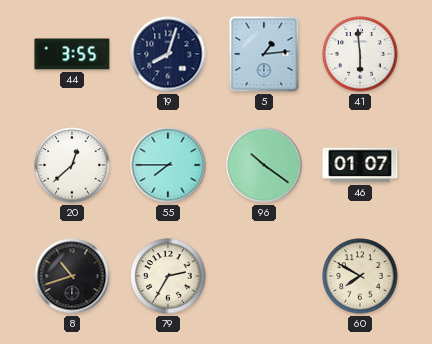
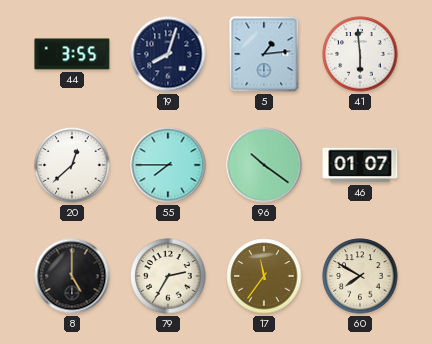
8: 10:42 -> 5:00
17: none -> 11:36
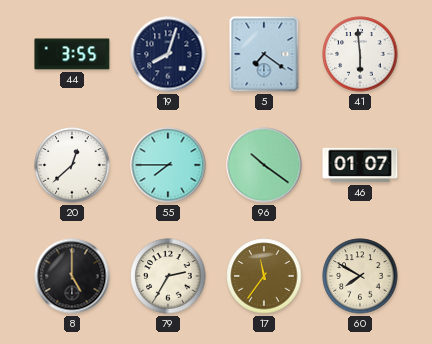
5: 1:14 -> 7:21
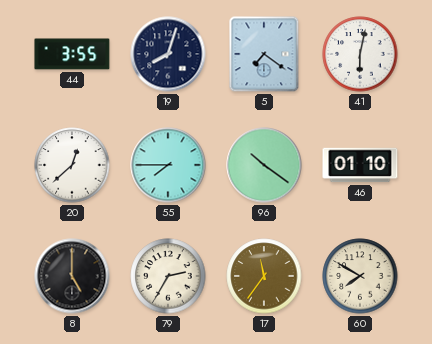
41: 5:59 -> 6:02
46: 01:07 -> 01:10
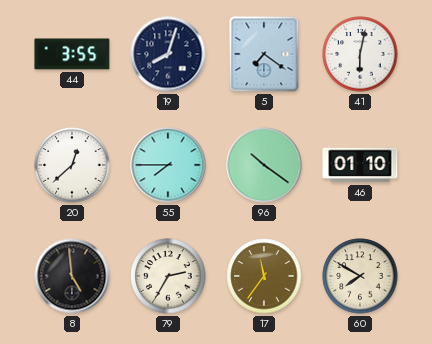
8: 5:00 -> 4:59
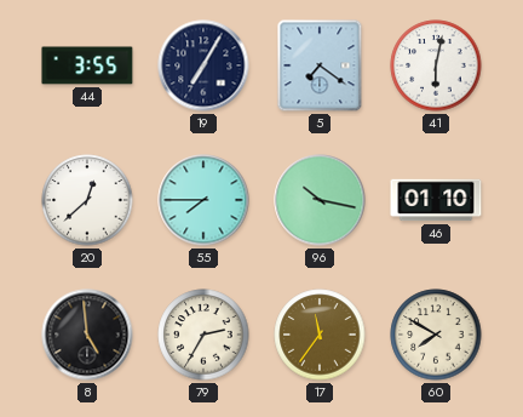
19: 8:03 -> 7:05
96: 10:21 -> 10:17
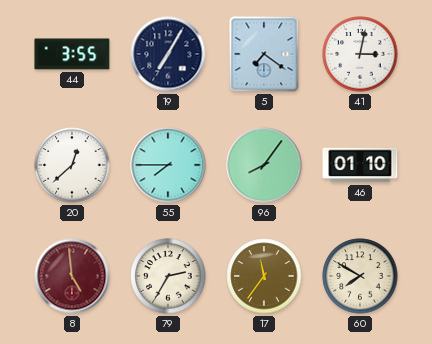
41: 6:02 -> 3:02
96: 10:17 -> 8:06
8 dial: black -> burgundy
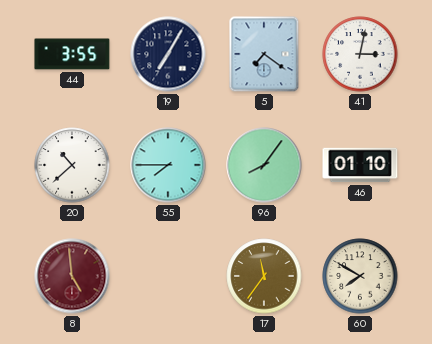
20: 12:38 -> 10:38
79: 2:35 -> none
